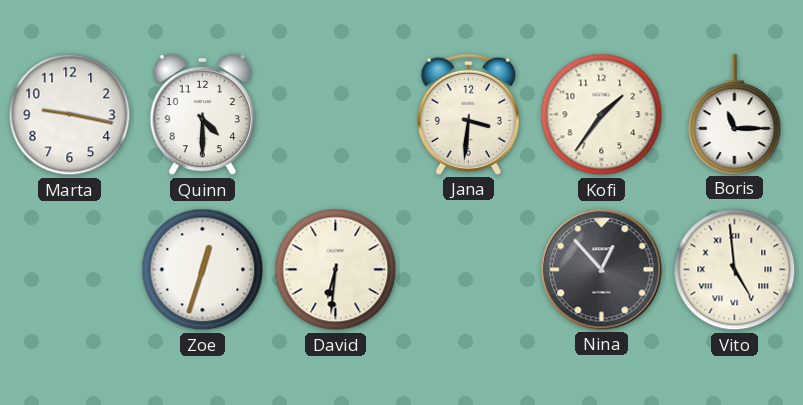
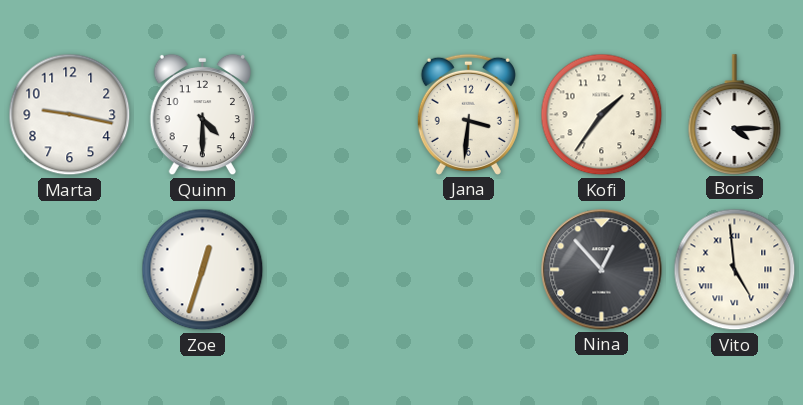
Boris: 11:15 -> 4:15
David: 6:31 -> none
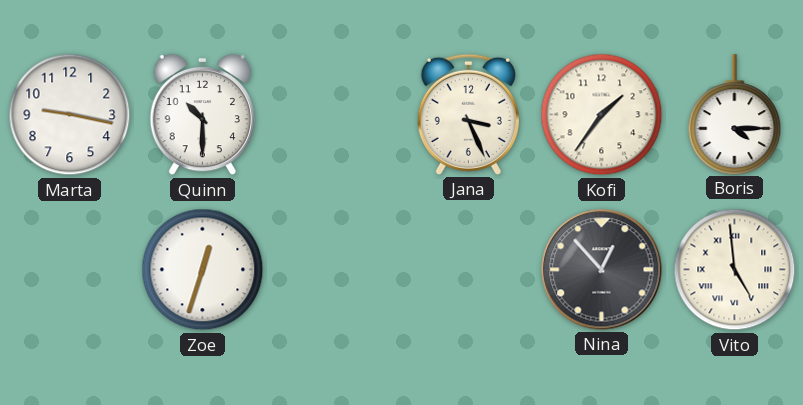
Quinn: 4:30 -> 10:30
Jana: 3:31 -> 3:26
